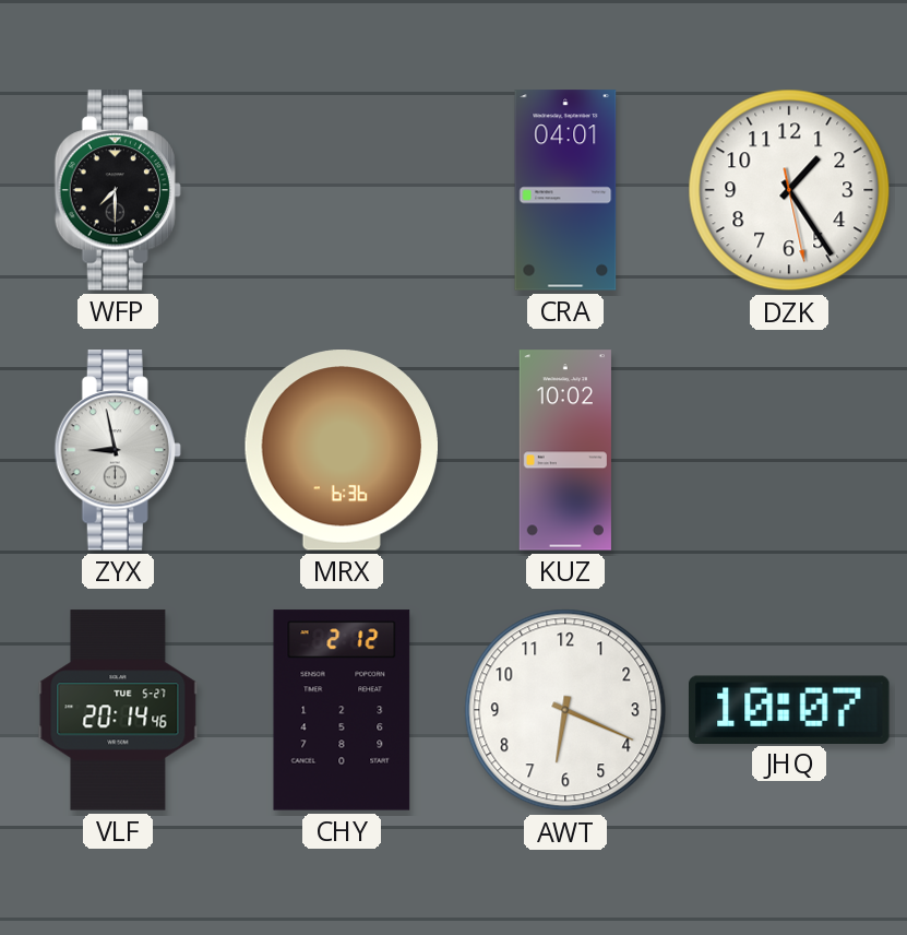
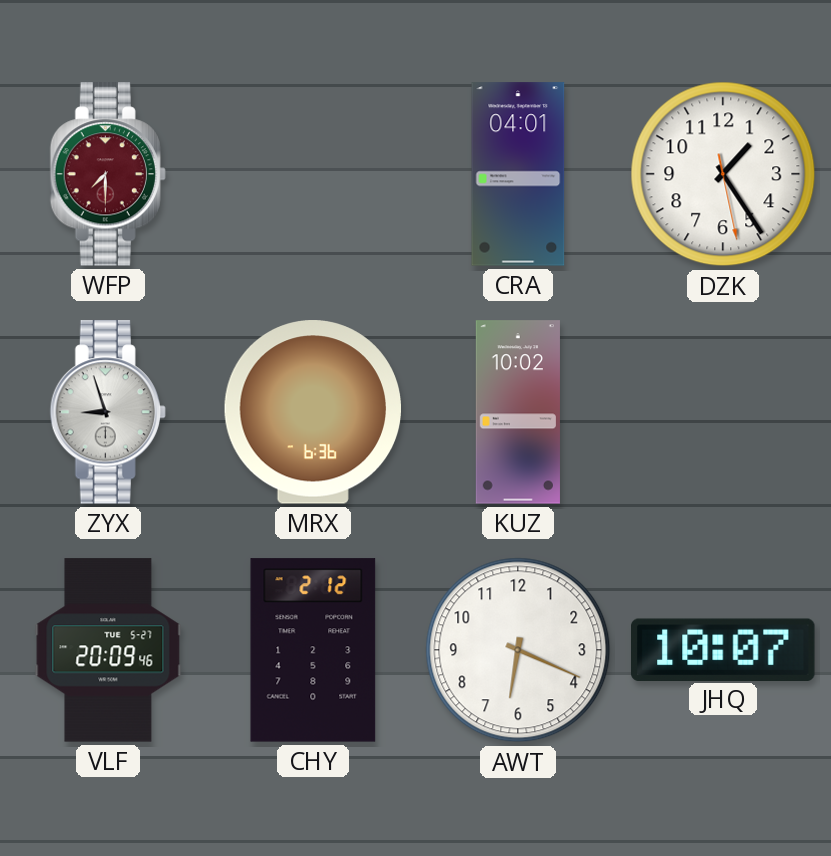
WFP dial: black -> burgundy
ZYX: 8:58 -> 8:57
VLF: 20:14 -> 20:09
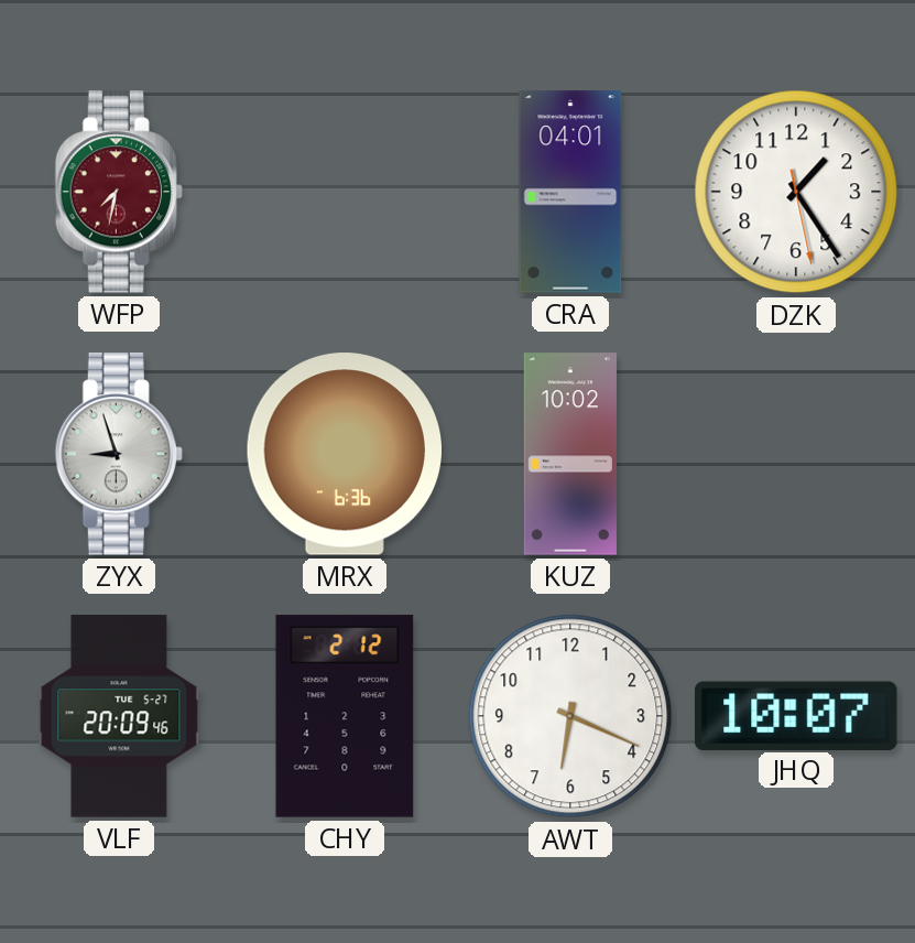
WFP: 7:30 -> 7:32
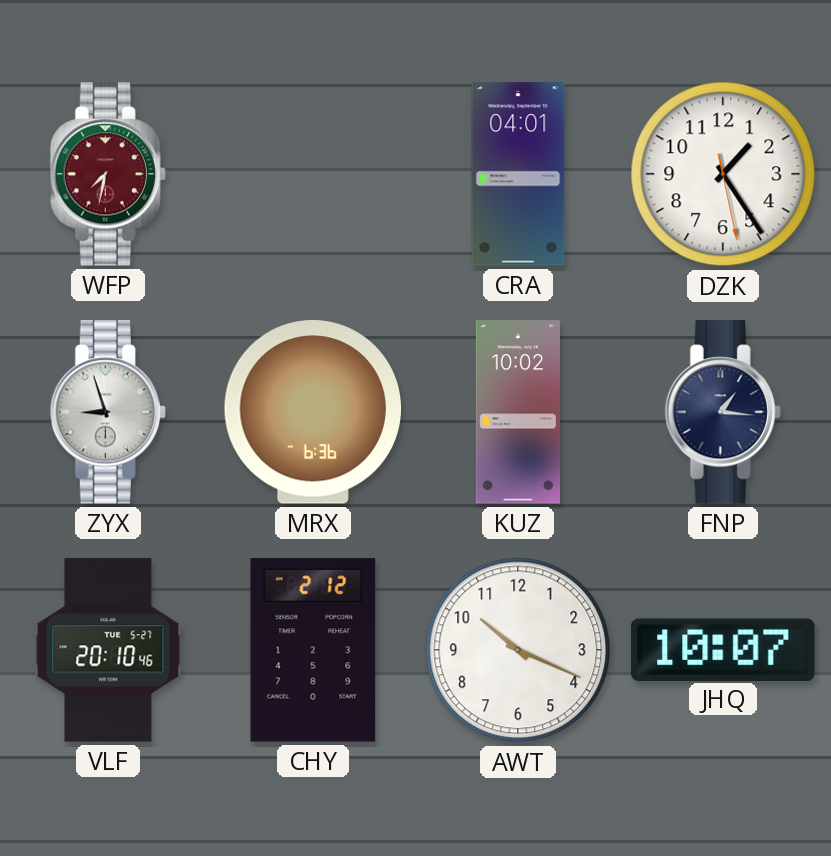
FNP: none -> 1:16
VLF: 20:09 -> 20:10
AWT: 6:19 -> 10:19
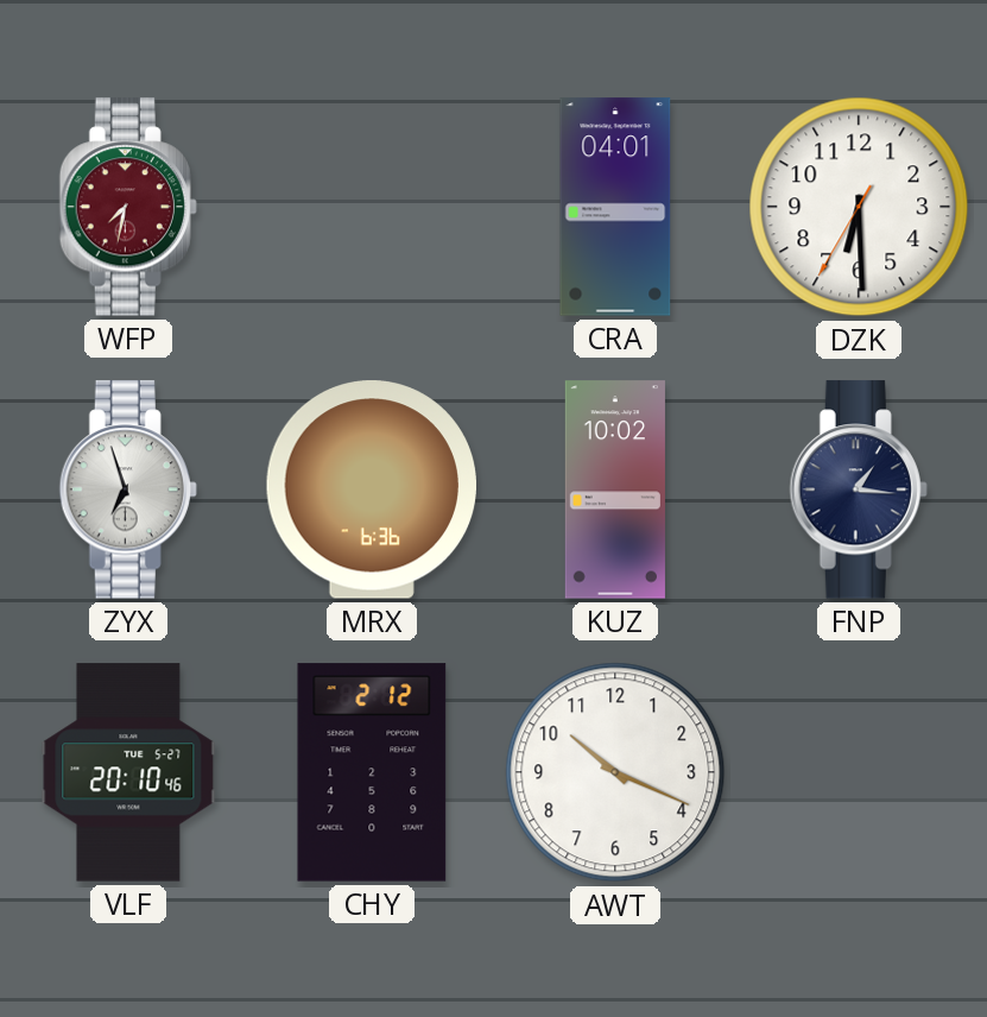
DZK: 1:24 -> 6:29
ZYX: 8:57 -> 6:57
JHQ: 10:07 -> none
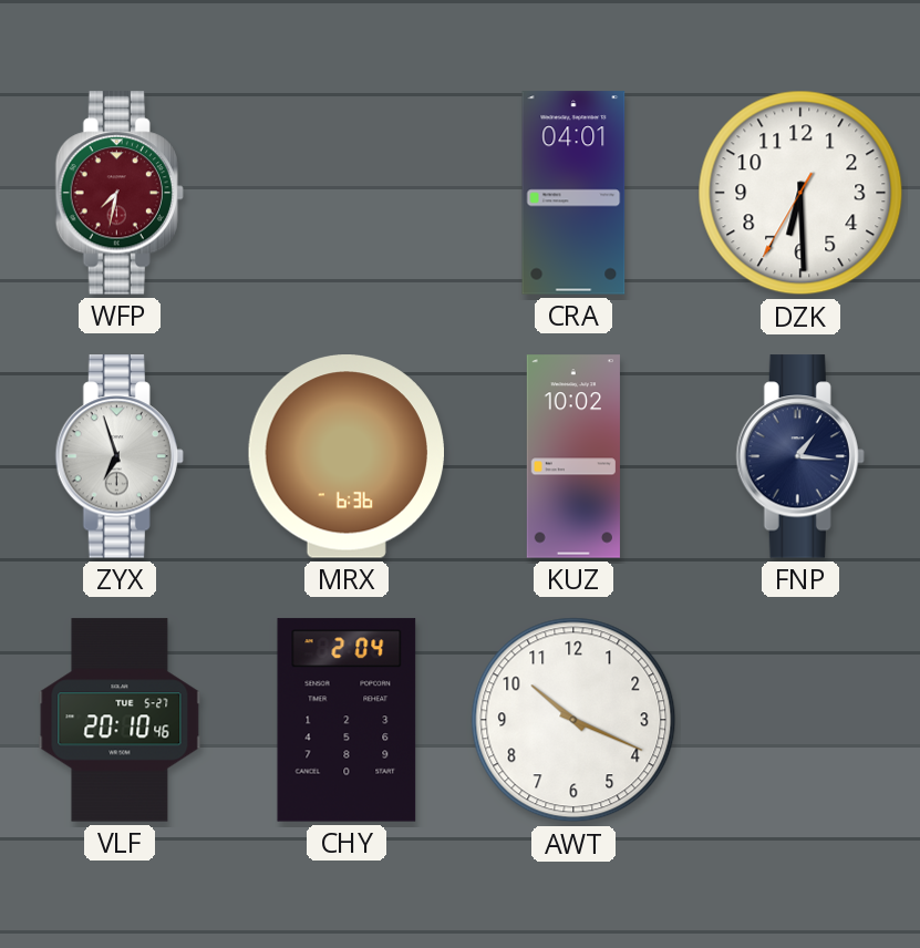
CHY: 2:12 -> 2:04
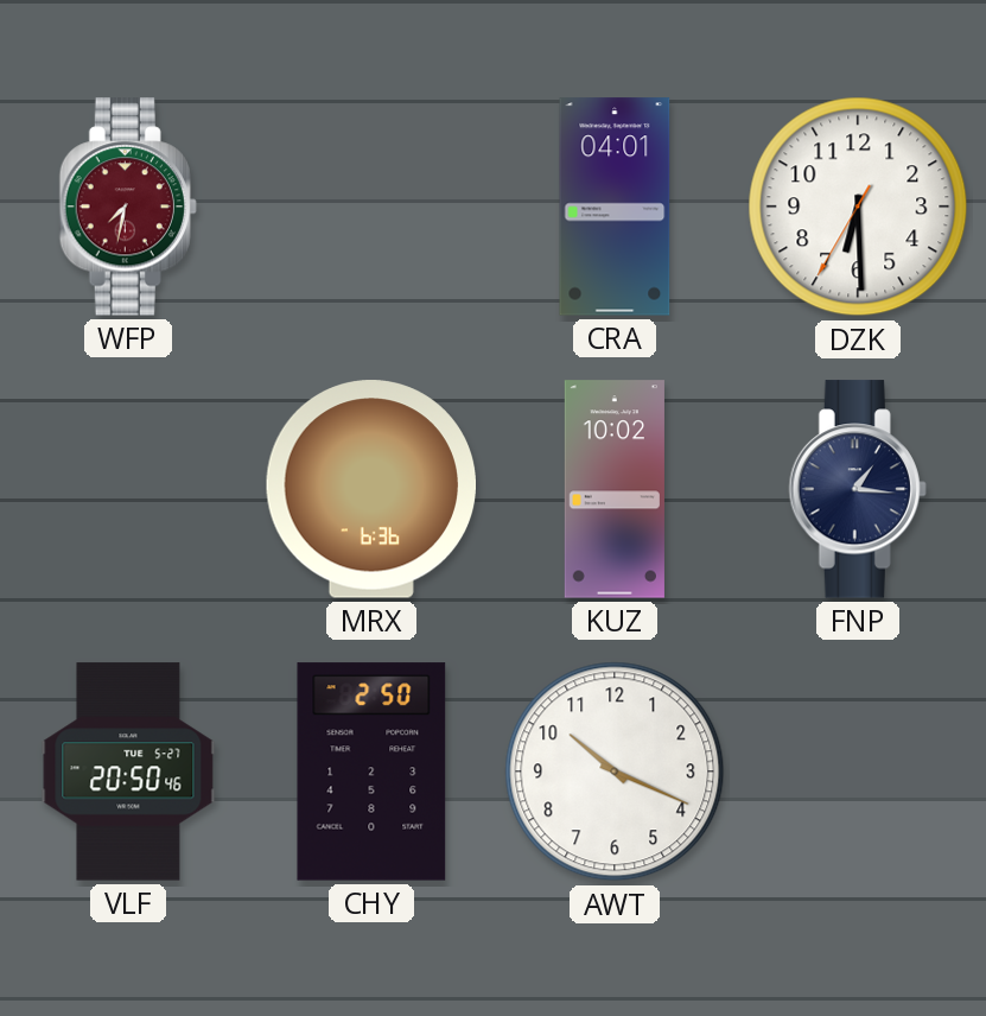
ZYX: 6:57 -> none
VLF: 20:10 -> 20:50
CHY: 2:04 -> 2:50
